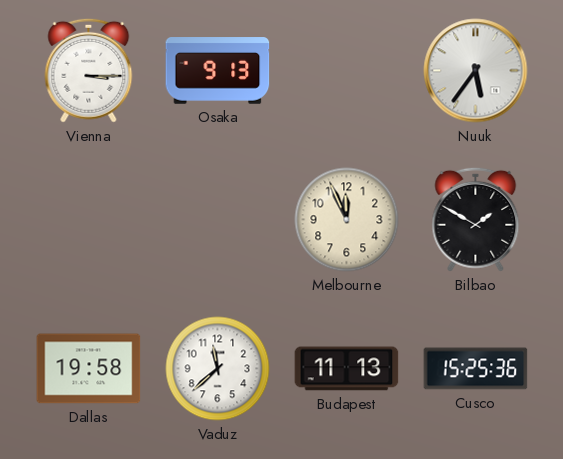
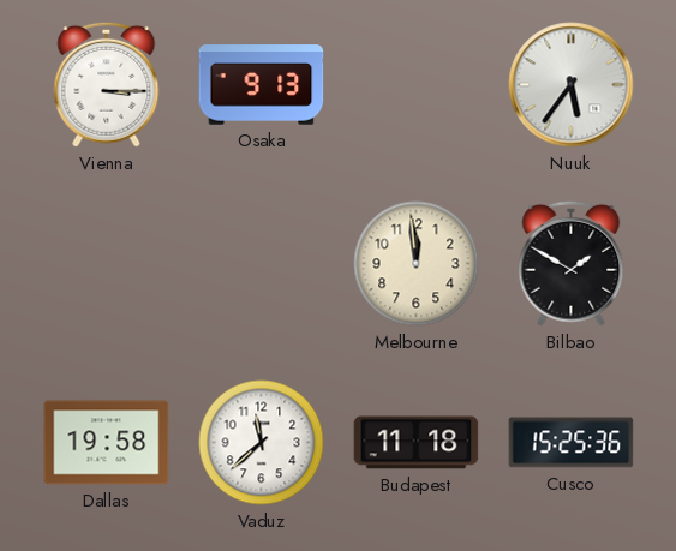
Melbourne: 11:56 -> 11:59
Budapest: 11:13 -> 11:18
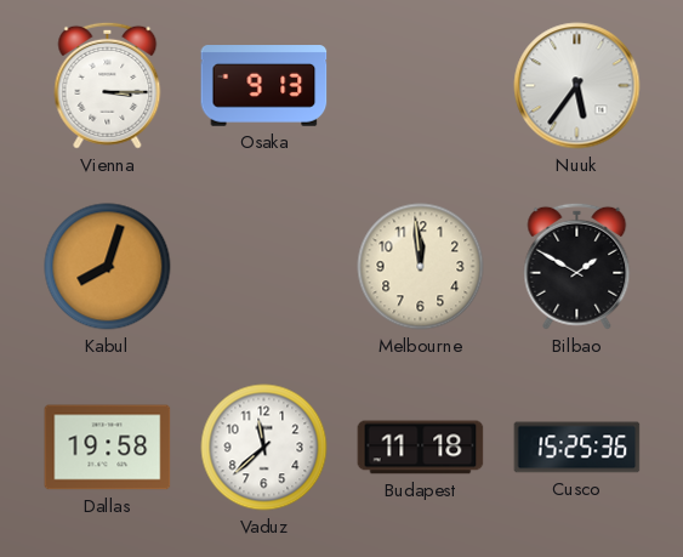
Kabul: none -> 8:03
